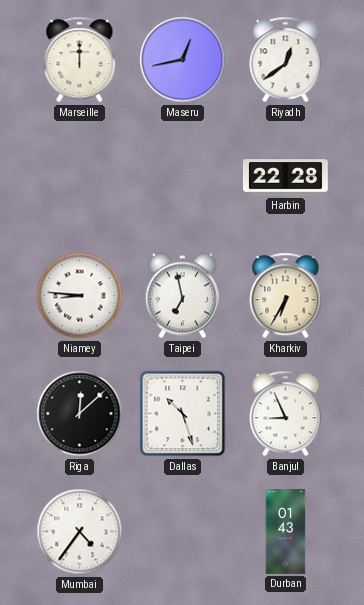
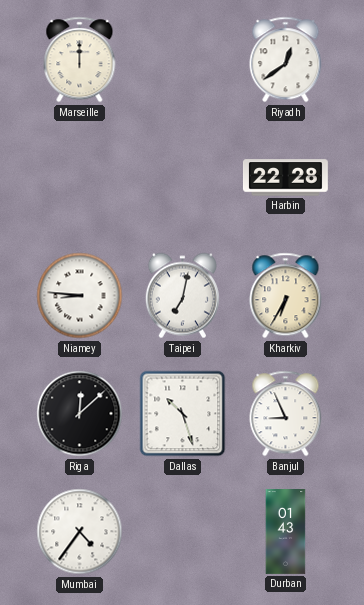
Maseru: 12:43 -> none
Taipei: 6:58 -> 7:02
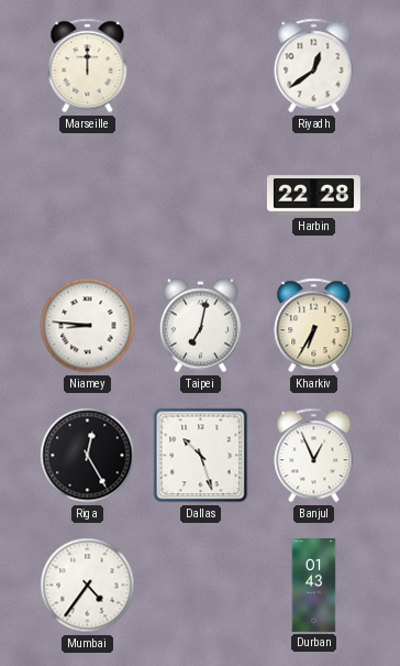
Riga: 12:08 -> 12:25
Banjul: 8:56 -> 12:56
